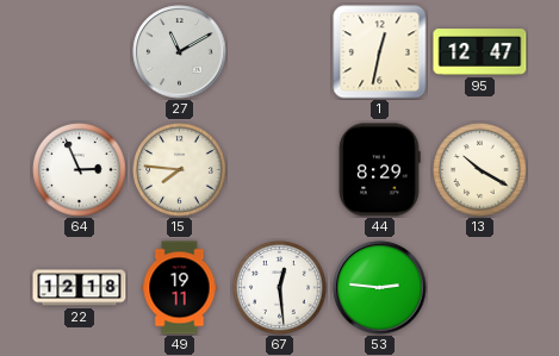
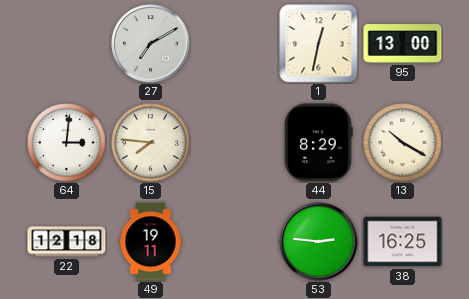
27: 11:10 -> 7:10
95: 12:47 -> 13:00
64: 2:56 -> 3:01
67: 12:29 -> none
38: none -> 16:25
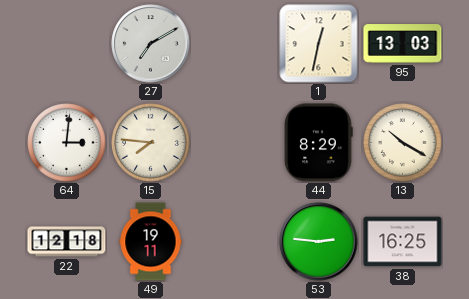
95: 13:00 -> 13:03
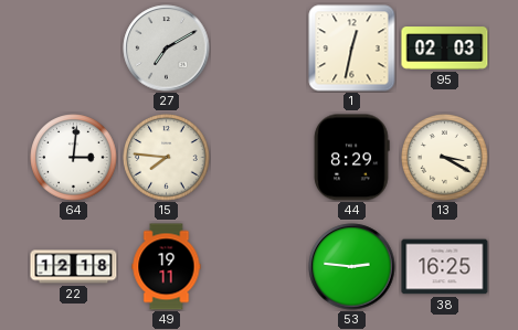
95: 13:03 -> 02:03
13: 10:20 -> 3:20
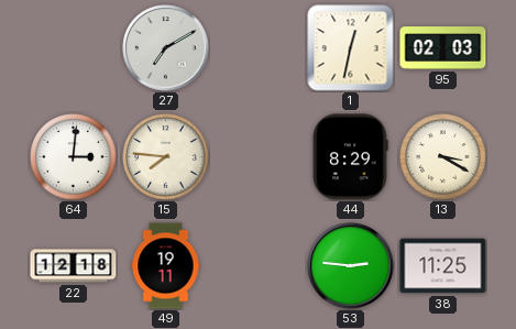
38: 16:25 -> 11:25
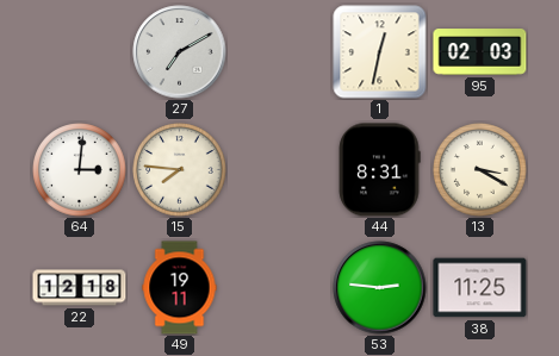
44: 8:29 -> 8:31
